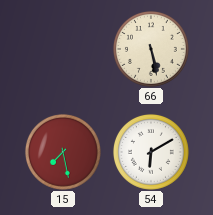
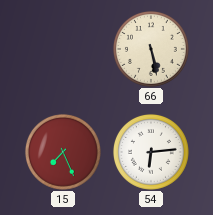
15: 7:28 -> 7:26
54: 6:10 -> 6:14
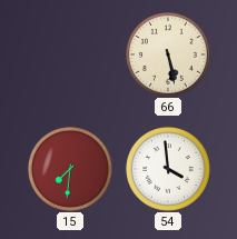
15: 7:26 -> 7:31
54: 6:14 -> 3:59
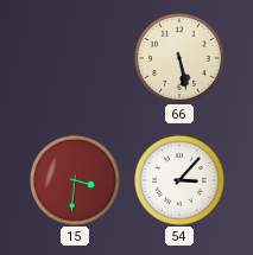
15: 7:31 -> 3:31
54: 3:59 -> 3:07
